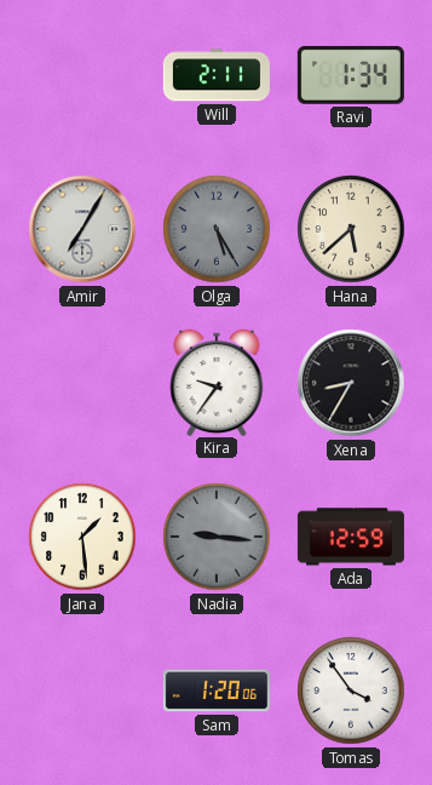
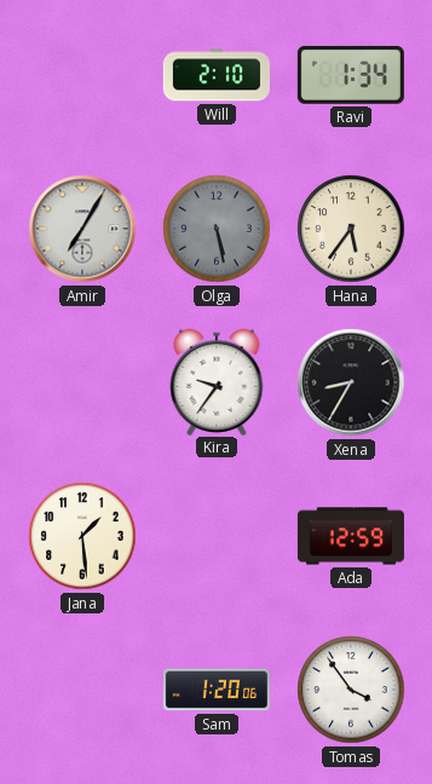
Will: 2:11 -> 2:10
Olga: 5:25 -> 5:28
Hana: 5:38 -> 5:36
Nadia: 9:16 -> none
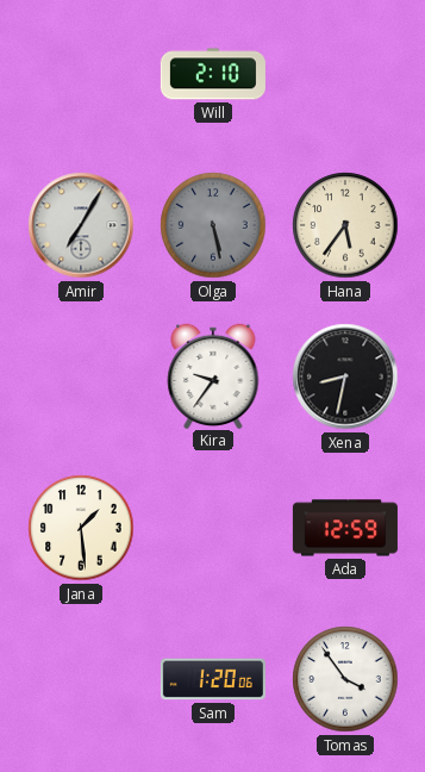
Ravi: 1:34 -> none
Xena: 8:35 -> 8:32
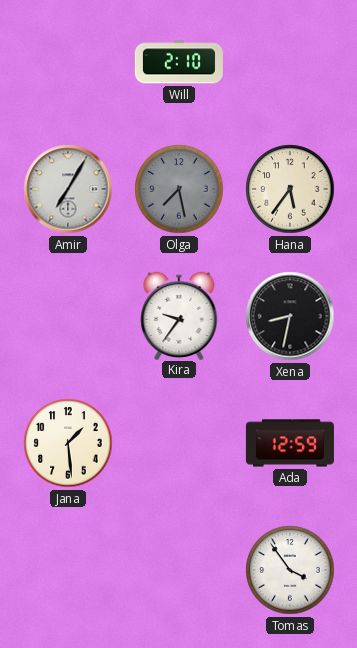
Olga: 5:28 -> 7:28
Sam: 1:20 -> none
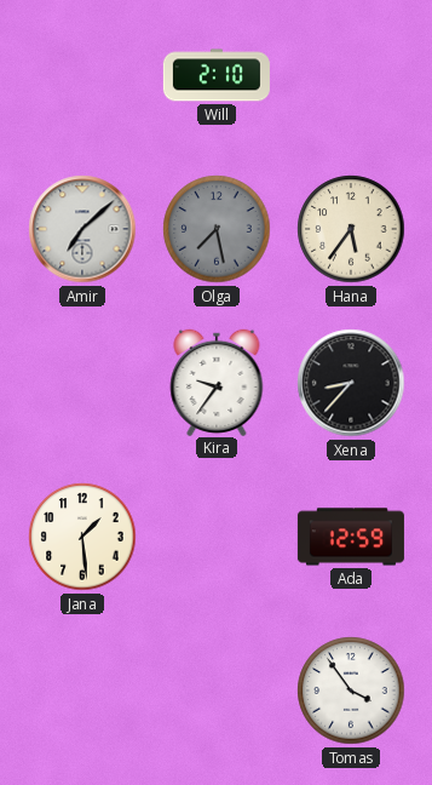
Amir: 7:05 -> 7:08
Xena: 8:32 -> 8:37
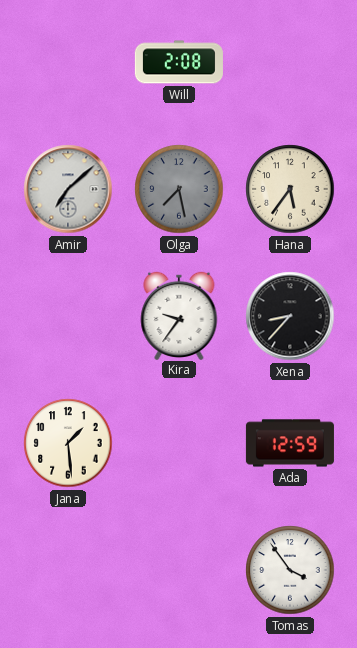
Will: 2:10 -> 2:08
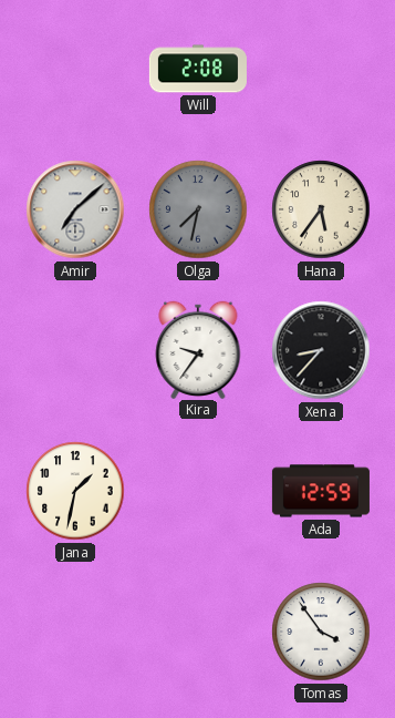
Olga: 7:28 -> 7:32
Jana: 1:29 -> 1:32
